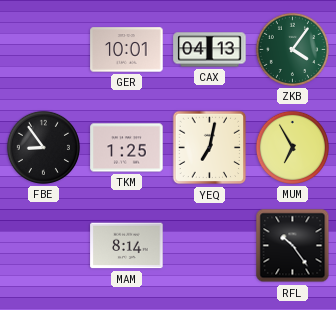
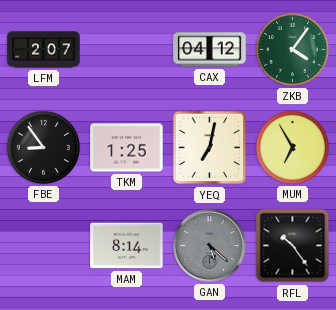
LFM: none -> 2:07
GER: 10:01 -> none
CAX: 04:13 -> 04:12
GAN: none -> 5:22
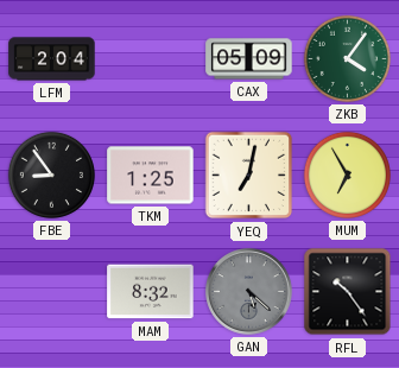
LFM: 2:07 -> 2:04
CAX: 04:12 -> 05:09
MAM: 8:14 -> 8:32
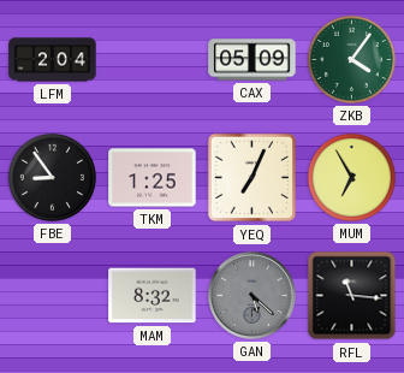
YEQ: 7:02 -> 7:04
RFL: 10:24 -> 11:16
